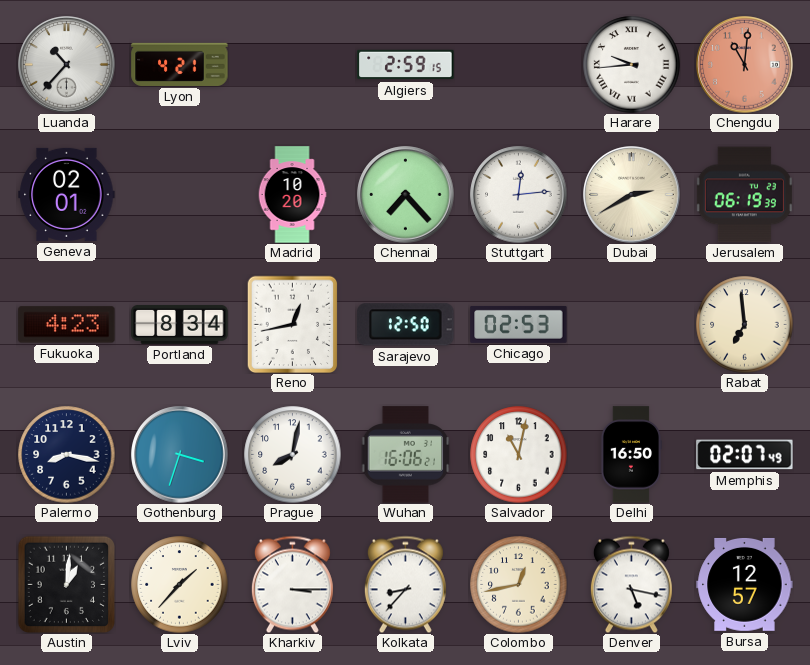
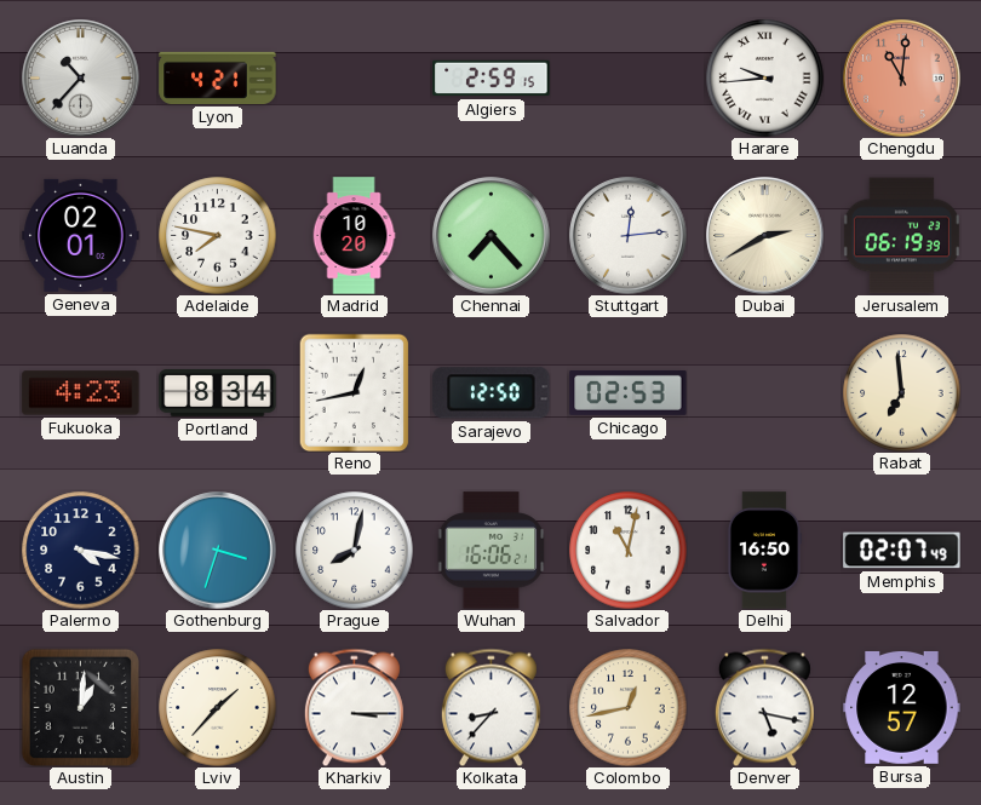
Adelaide: none -> 7:47
Palermo: 8:17 -> 4:17
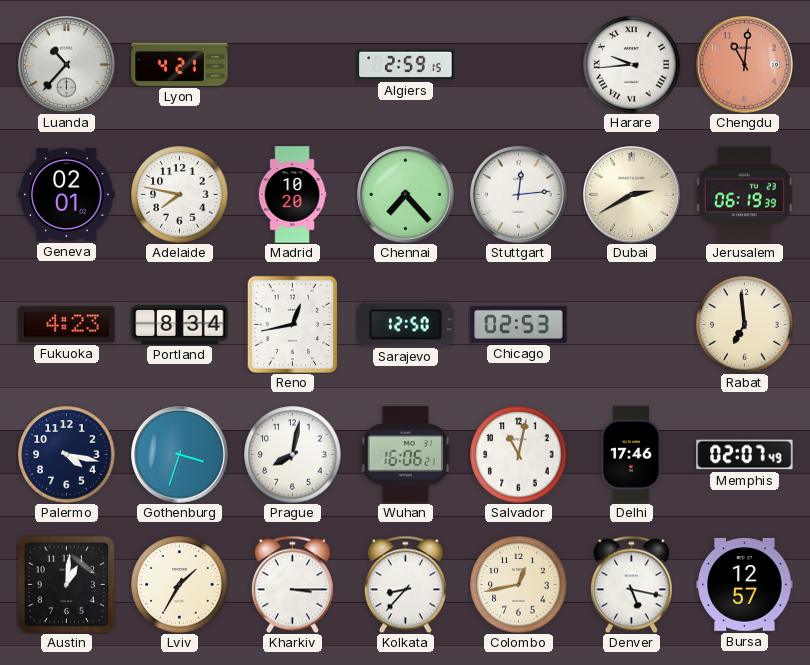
Delhi: 16:50 -> 17:46
Lviv: 1:37 -> 1:35
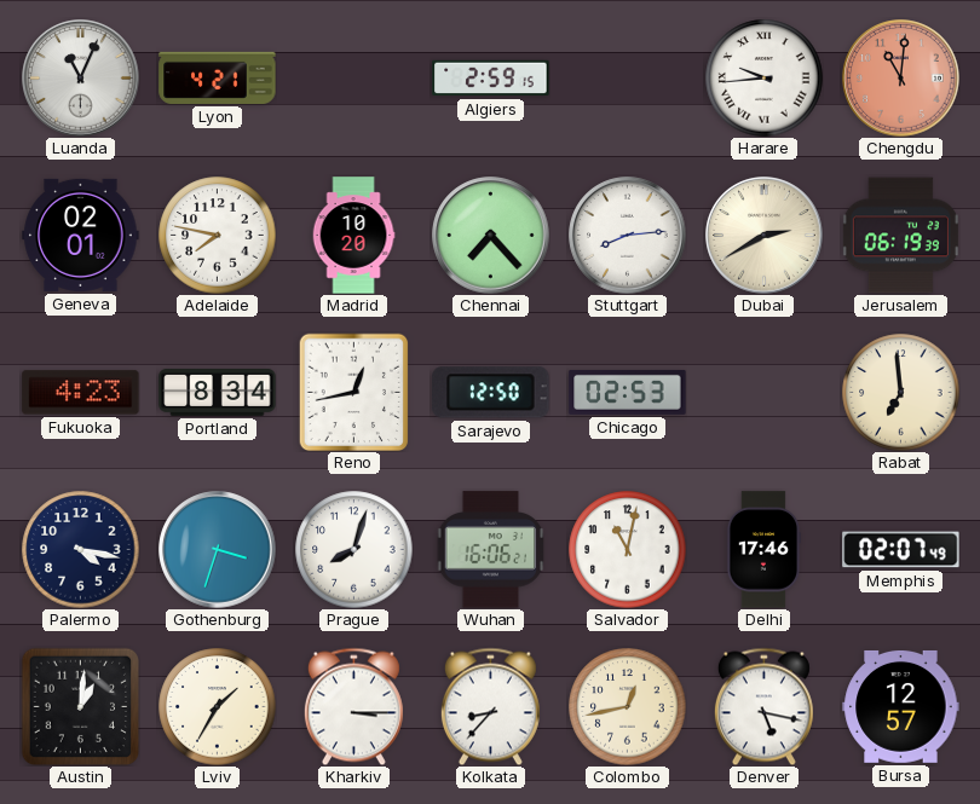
Luanda: 10:37 -> 11:04
Stuttgart: 12:14 -> 8:14
Prague: 8:02 -> 8:03
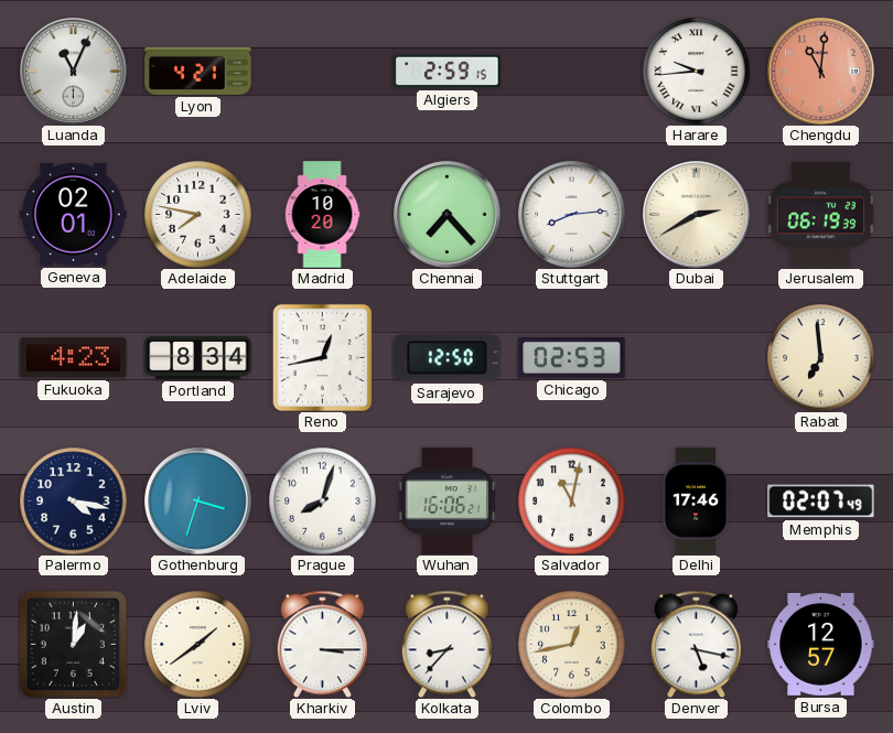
Lviv: 1:35 -> 1:39
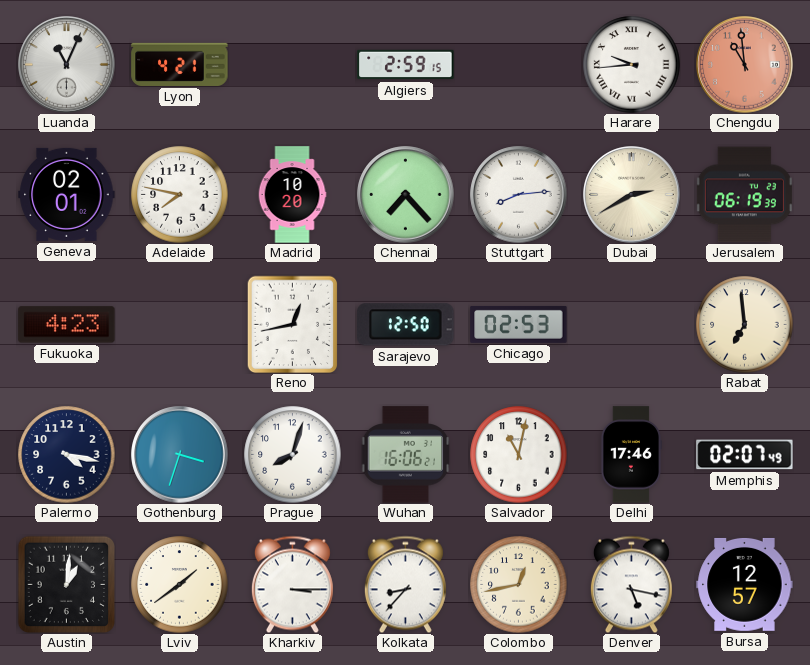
Chengdu: 11:01 -> 10:59
Portland: 8:34 -> none
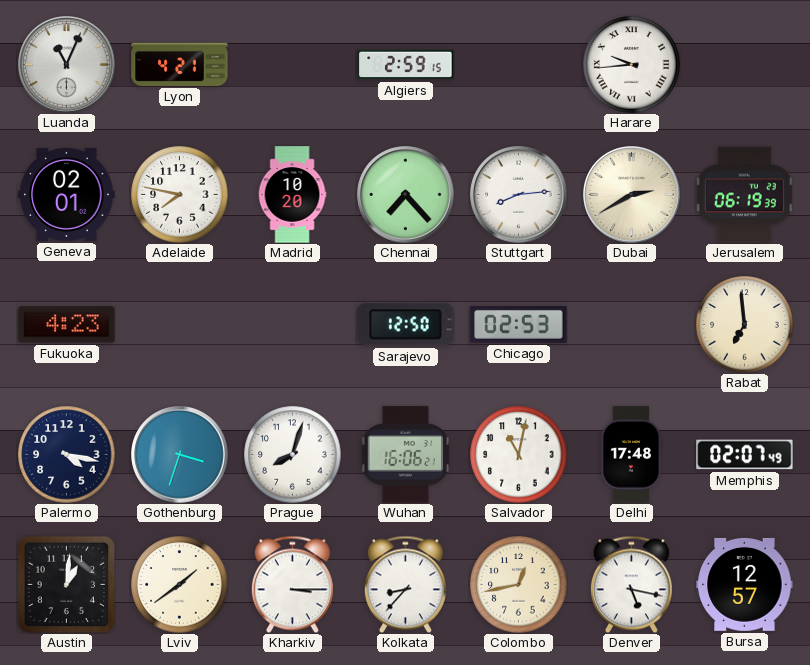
Chengdu: 10:59 -> none
Reno: 12:43 -> none
Delhi: 17:46 -> 17:48
